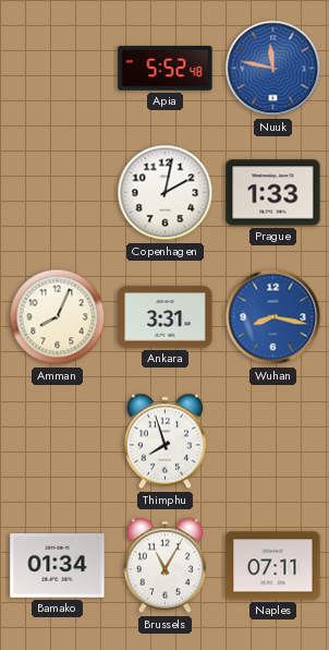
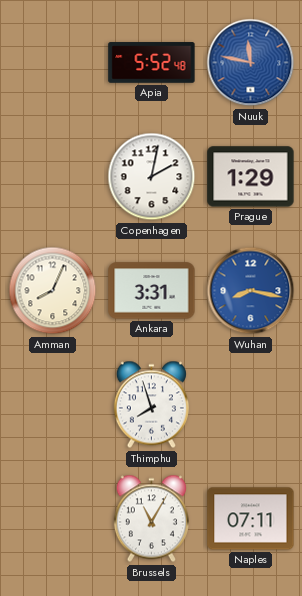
Prague: 1:33 -> 1:29
Bamako: 01:34 -> none
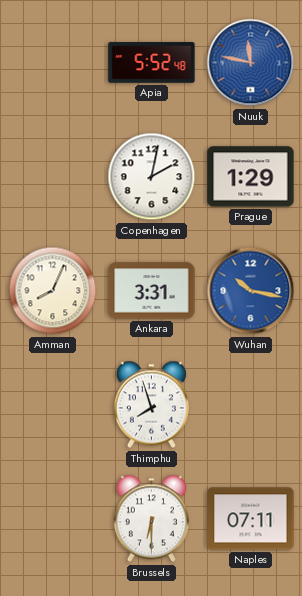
Wuhan: 8:17 -> 10:17
Brussels: 11:05 -> 6:30
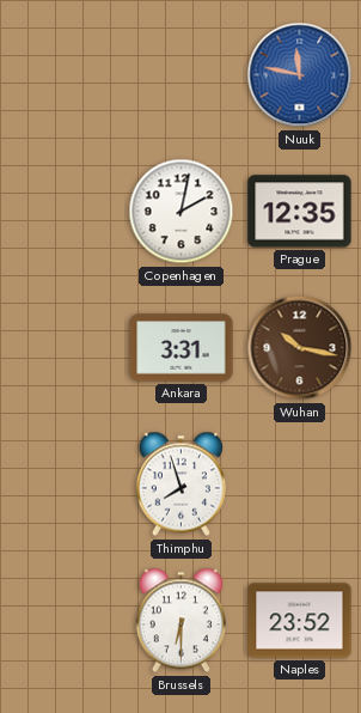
Apia: 5:52 -> none
Prague: 1:29 -> 12:35
Amman: 8:04 -> none
Wuhan dial: blue -> brown
Naples: 07:11 -> 23:52
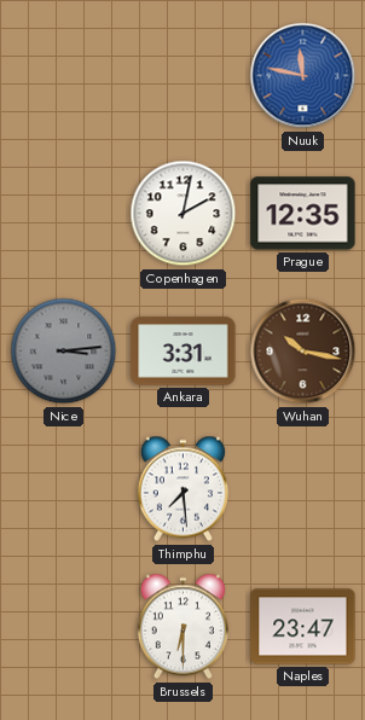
Nice: none -> 3:14
Thimphu: 7:57 -> 7:29
Naples: 23:52 -> 23:47
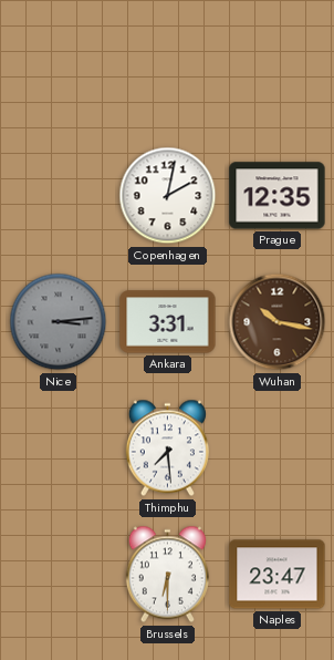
Nuuk: 11:47 -> none
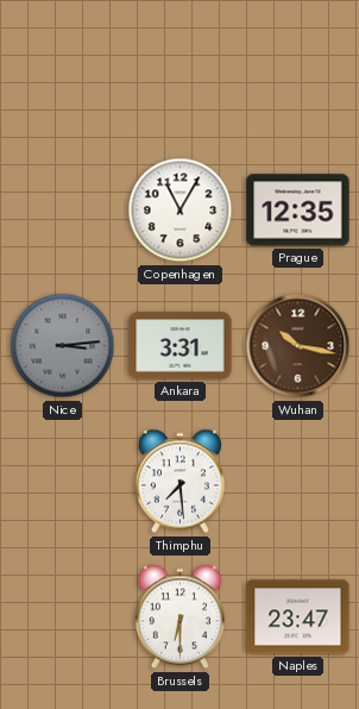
Copenhagen: 2:02 -> 11:05
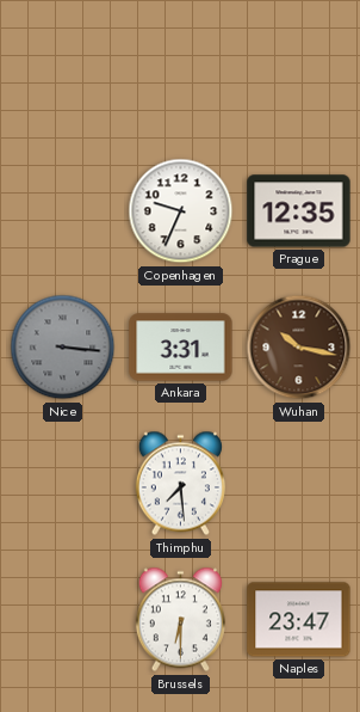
Copenhagen: 11:05 -> 9:34
Nice: 3:14 -> 3:16
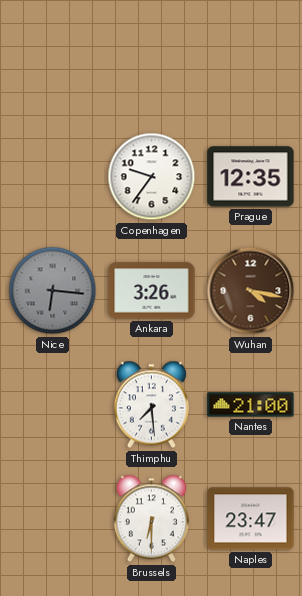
Copenhagen: 9:34 -> 9:36
Nice: 3:16 -> 6:16
Ankara: 3:31 -> 3:26
Wuhan: 10:17 -> 4:17
Nantes: none -> 21:00
